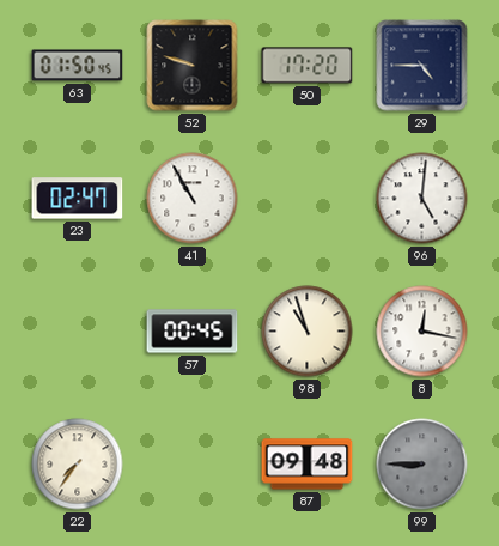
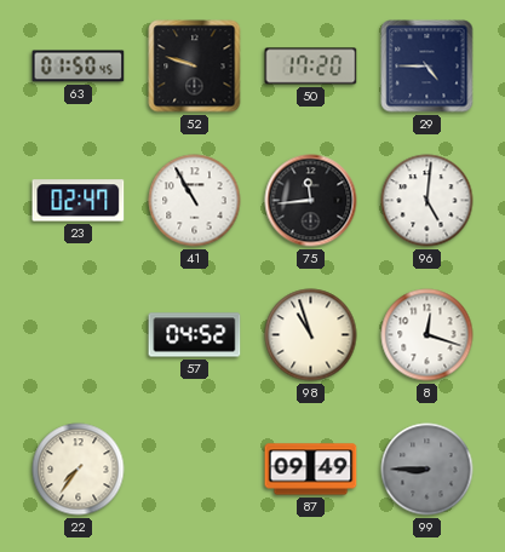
75: none -> 11:44
57: 00:45 -> 04:52
8: 12:17 -> 12:18
87: 09:48 -> 09:49
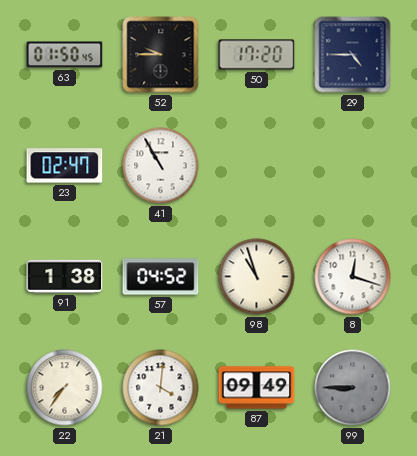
52: 9:48 -> 9:45
75: 11:44 -> none
96: 5:01 -> none
91: none -> 1:38
21: none -> 4:01
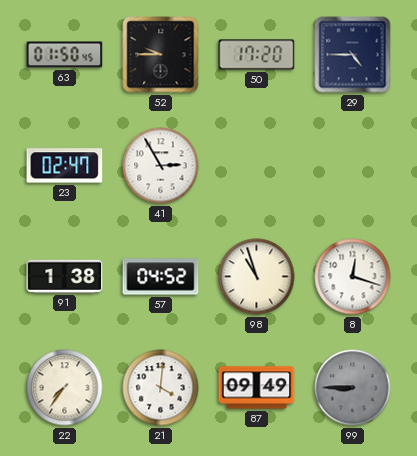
41: 10:55 -> 2:55
